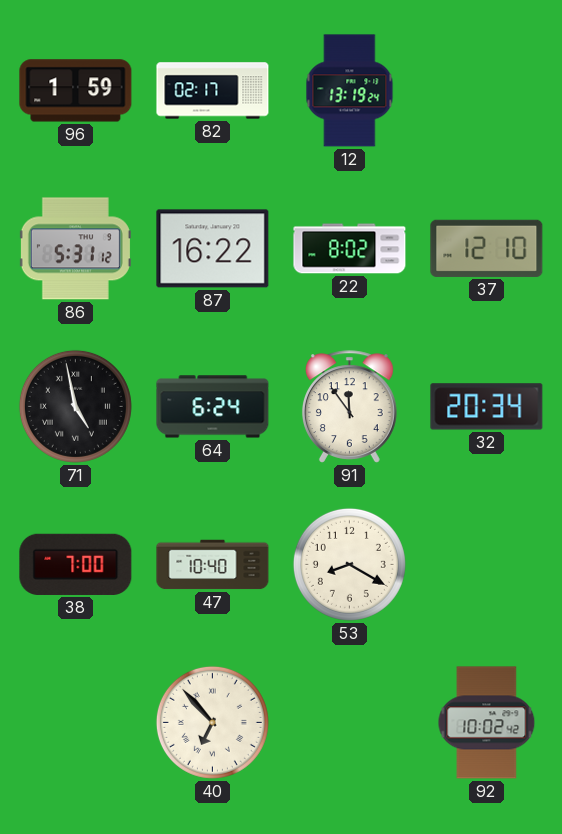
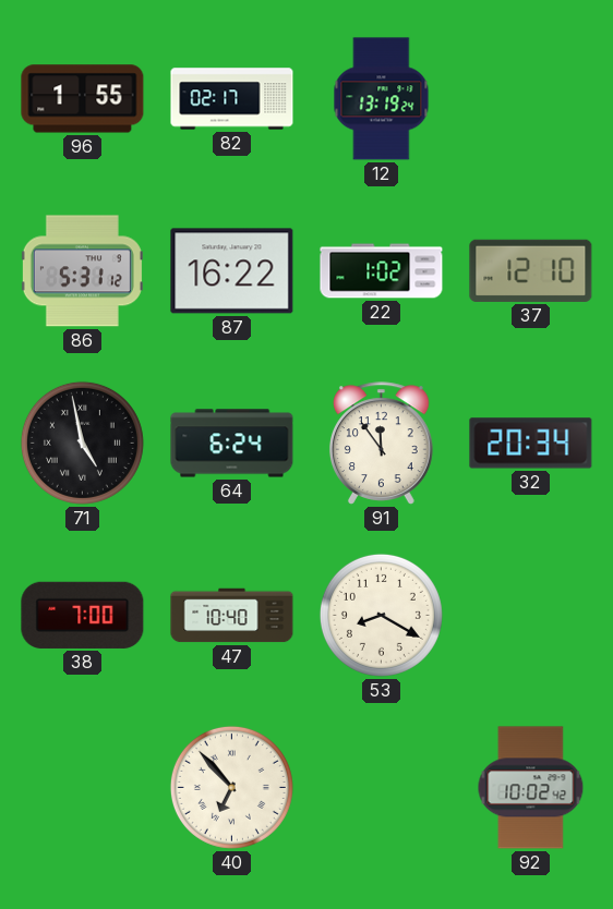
96: 1:59 -> 1:55
22: 8:02 -> 1:02
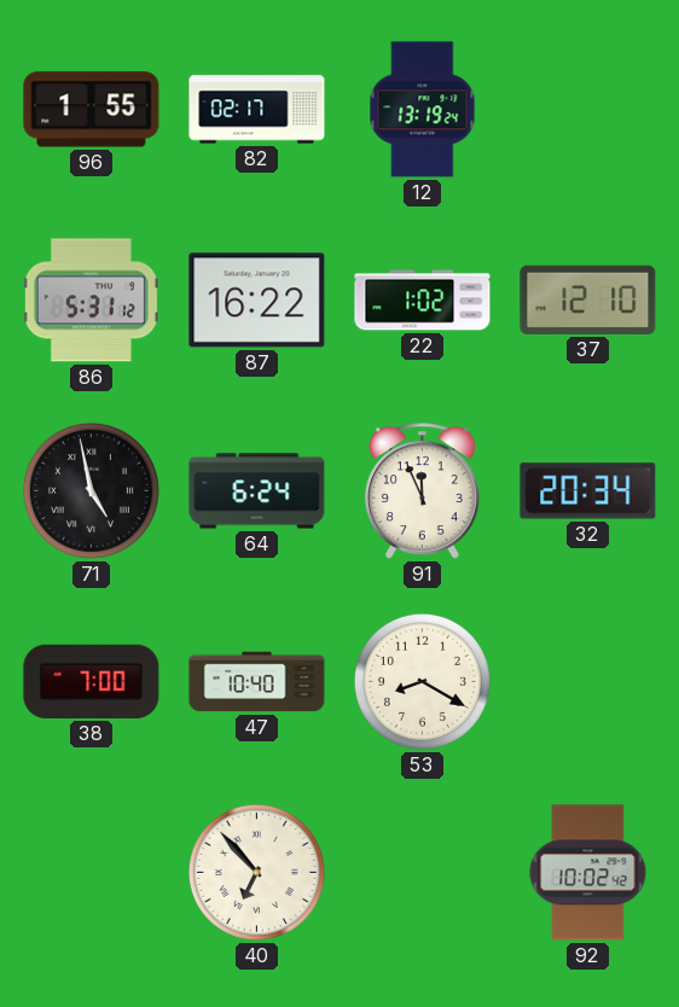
91: 11:54 -> 11:56
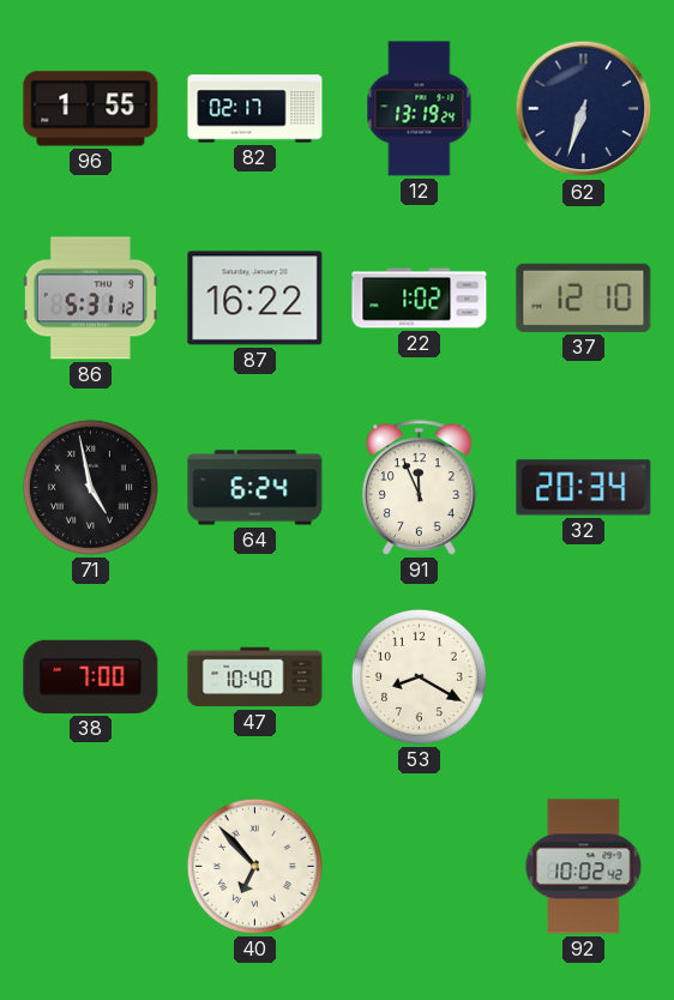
62: none -> 6:33
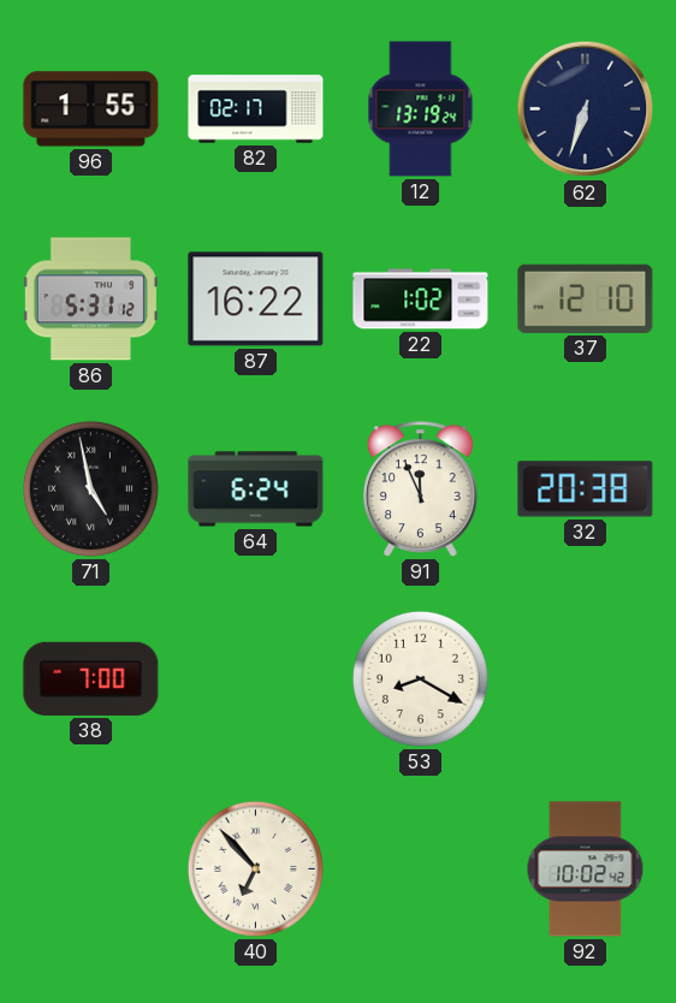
32: 20:34 -> 20:38
47: 10:40 -> none
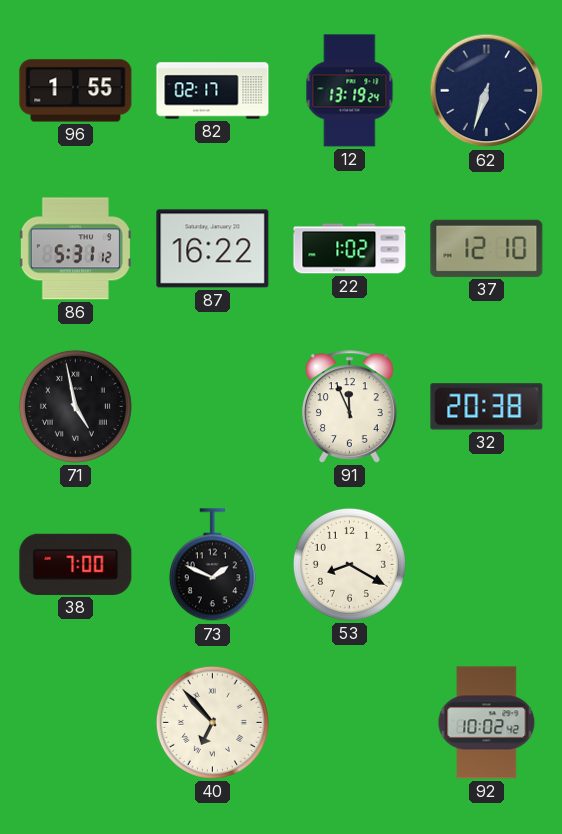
64: 6:24 -> none
73: none -> 1:49
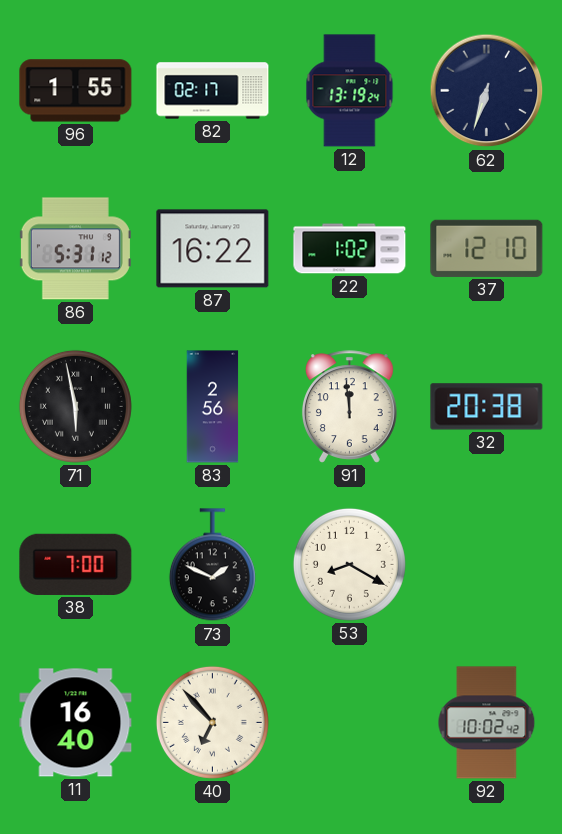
71: 4:58 -> 5:58
83: none -> 2:56
91: 11:56 -> 11:59
11: none -> 16:40
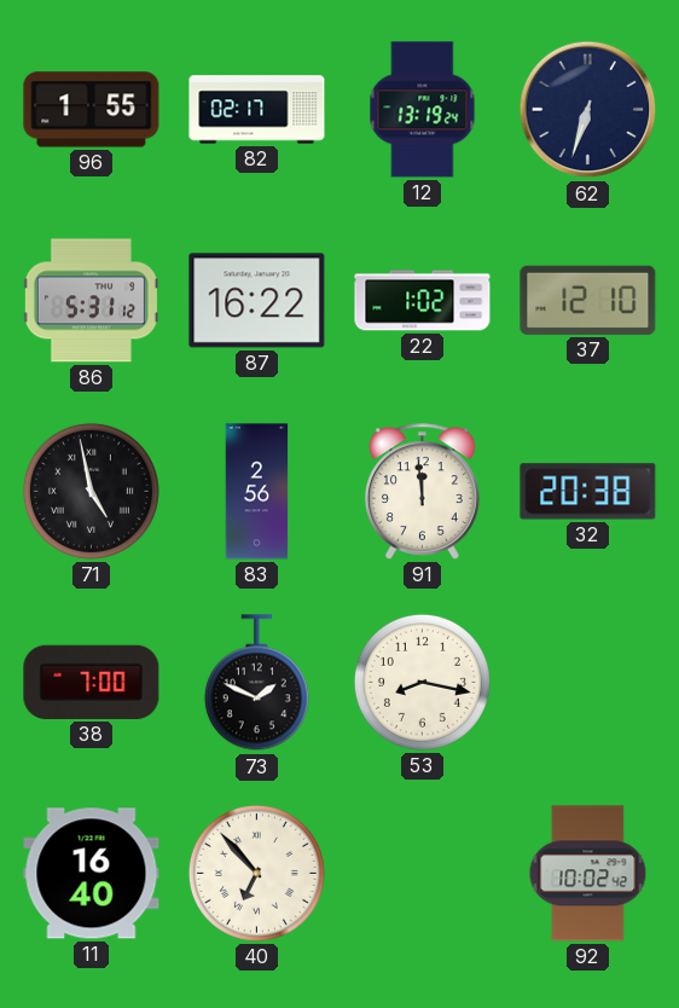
71: 5:58 -> 4:58
53: 8:20 -> 8:17
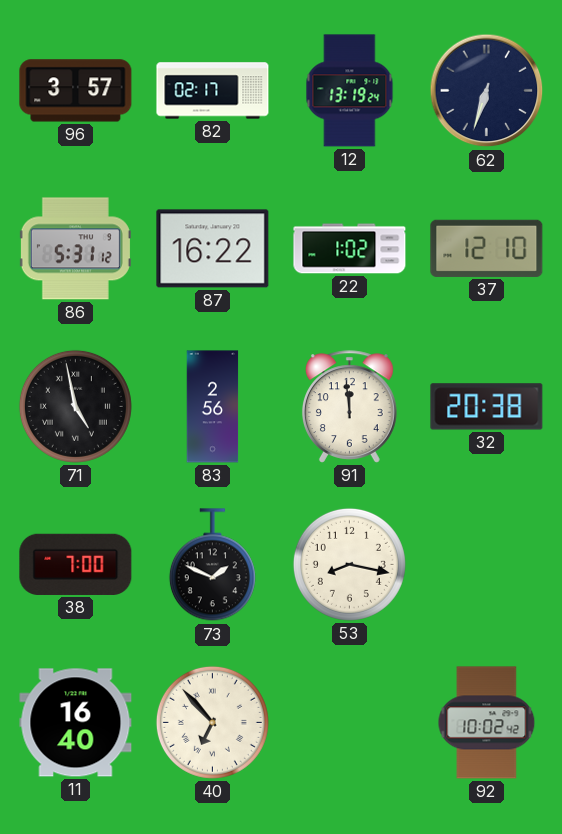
96: 1:55 -> 3:57
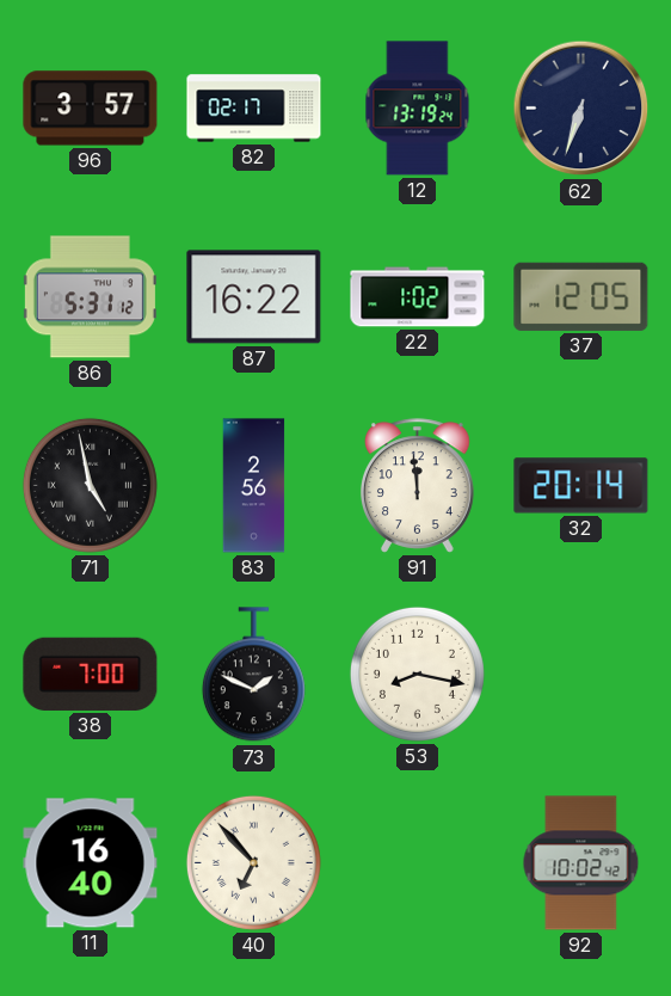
37: 12:10 -> 12:05
32: 20:38 -> 20:14
